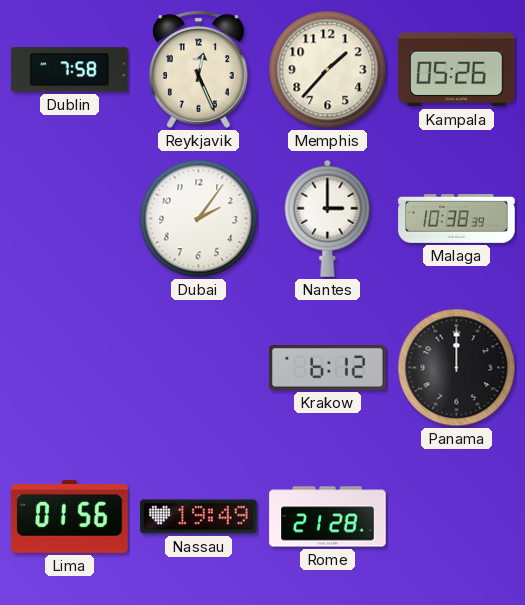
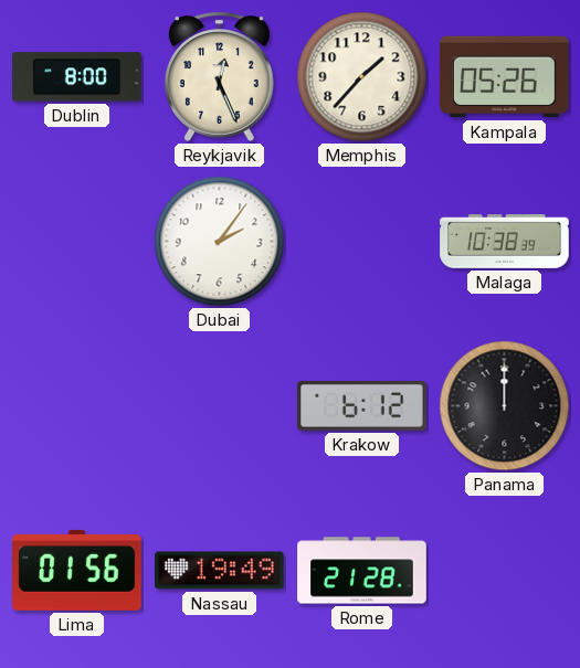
Dublin: 7:58 -> 8:00
Nantes: 3:00 -> none
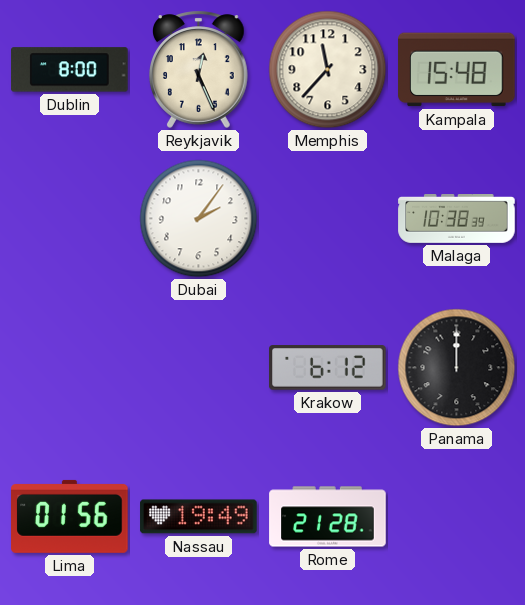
Memphis: 1:37 -> 11:37
Kampala: 05:26 -> 15:48
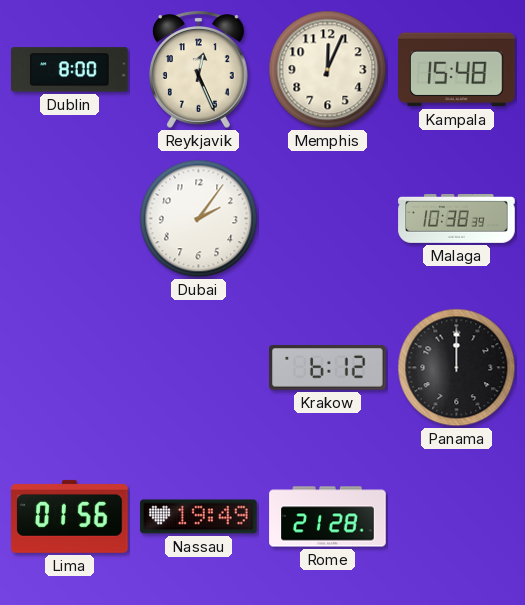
Memphis: 11:37 -> 12:04
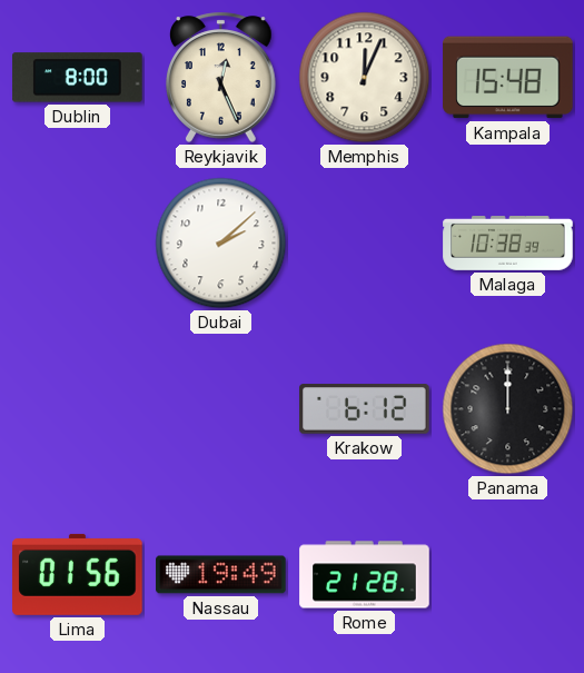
Dubai: 2:06 -> 2:08
